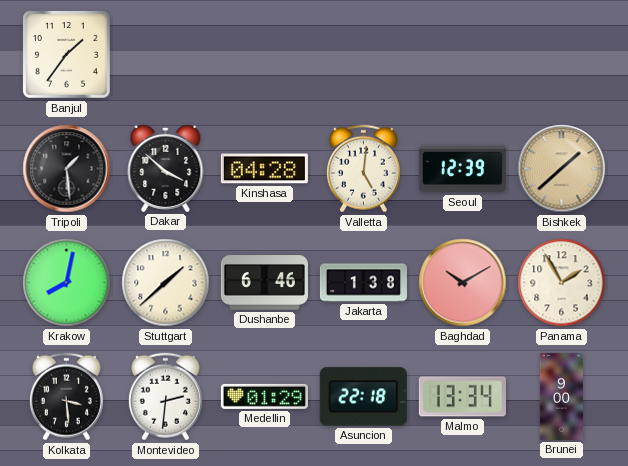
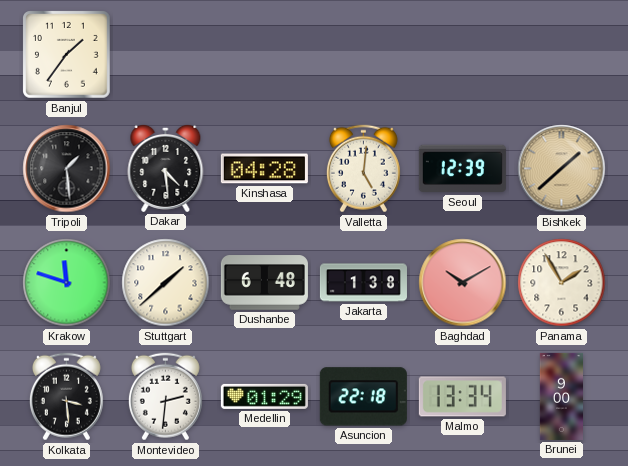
Dakar: 3:52 -> 4:29
Krakow: 8:02 -> 11:48
Dushanbe: 6:46 -> 6:48
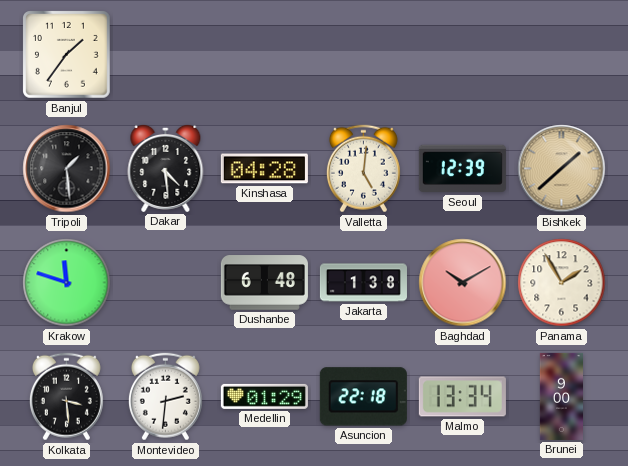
Stuttgart: 1:38 -> none
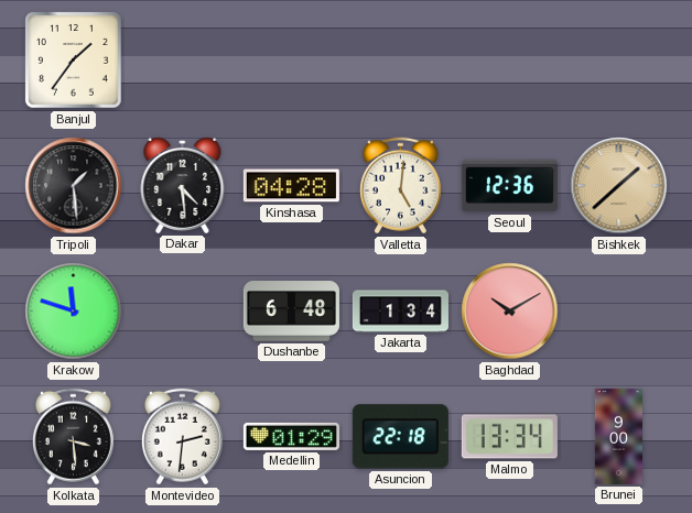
Seoul: 12:39 -> 12:36
Jakarta: 1:38 -> 1:34
Panama: 1:55 -> none
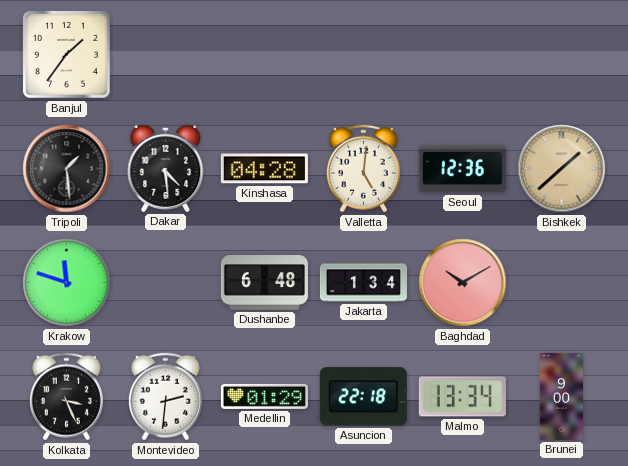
Kolkata: 3:29 -> 3:26
